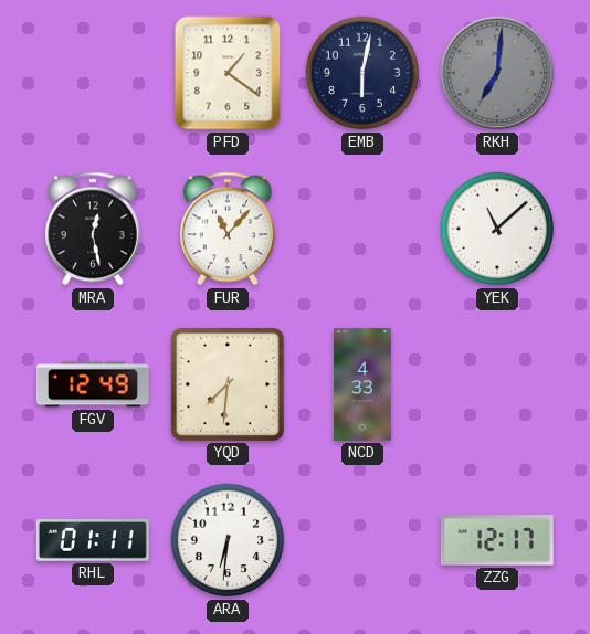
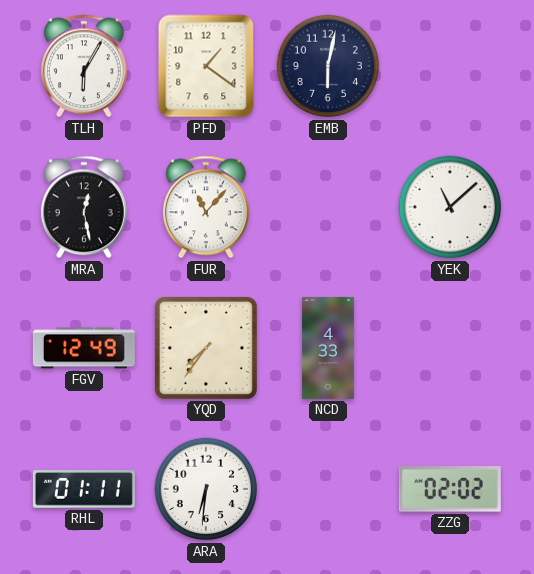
TLH: none -> 6:05
RKH: 7:01 -> none
YQD: 7:31 -> 7:36
ZZG: 12:17 -> 02:02
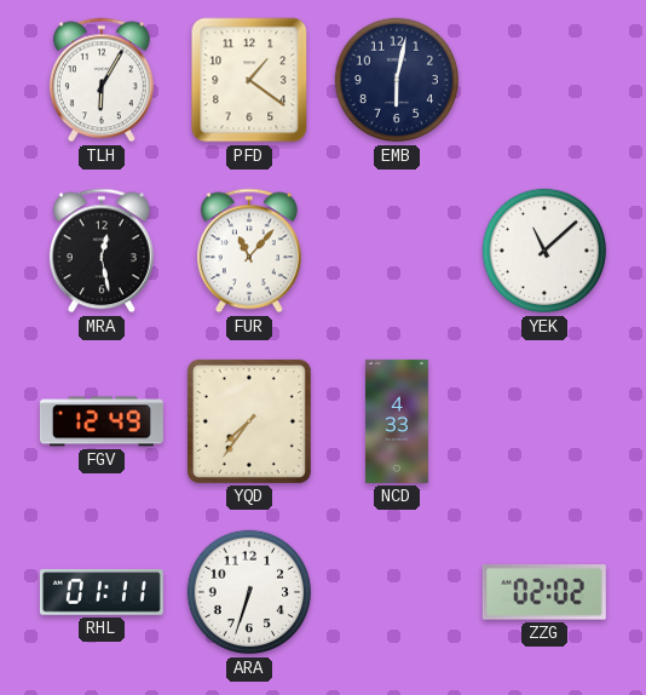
ARA: 6:31 -> 6:33
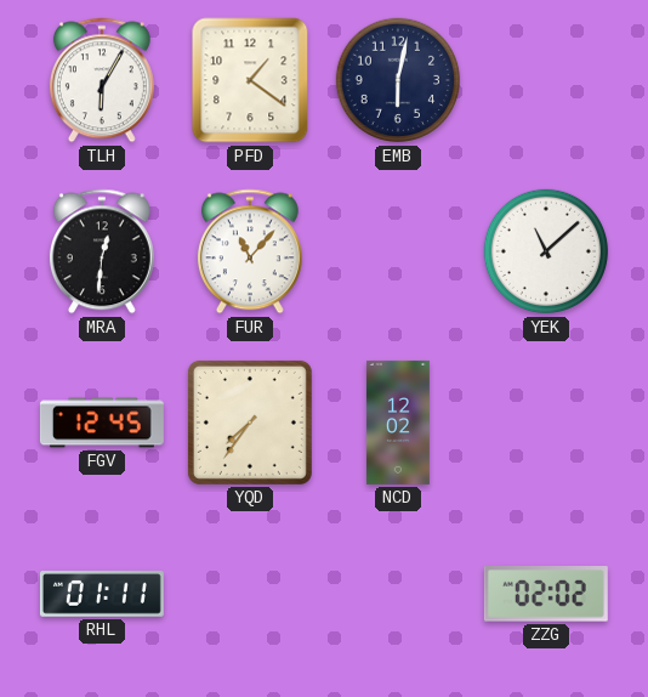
MRA: 12:28 -> 12:31
FGV: 12:49 -> 12:45
NCD: 4:33 -> 12:02
ARA: 6:33 -> none
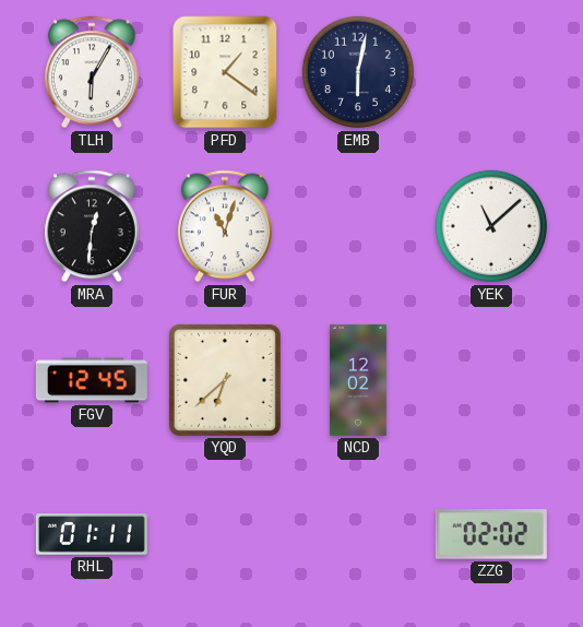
FUR: 11:07 -> 11:03
YQD: 7:36 -> 6:38
